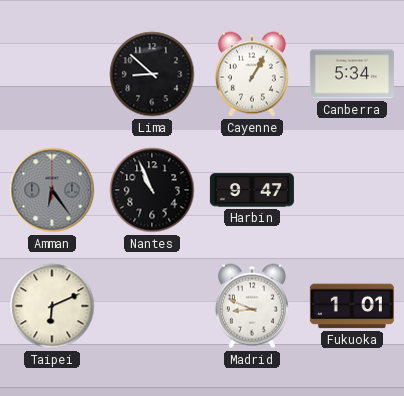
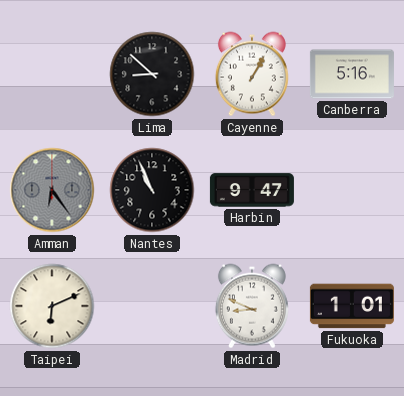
Canberra: 5:34 -> 5:16
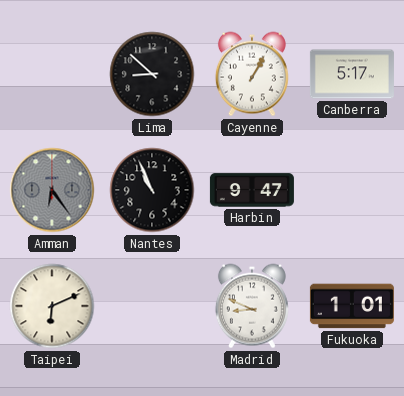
Canberra: 5:16 -> 5:17
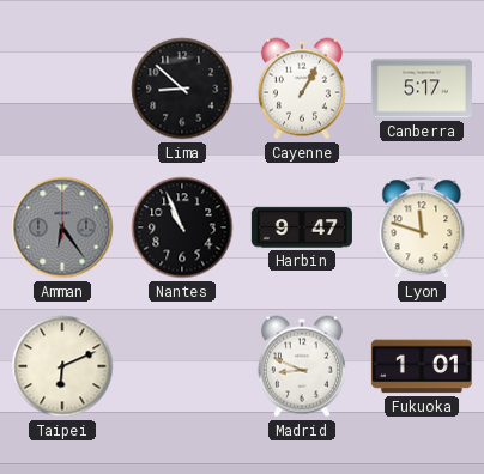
Lyon: none -> 11:48
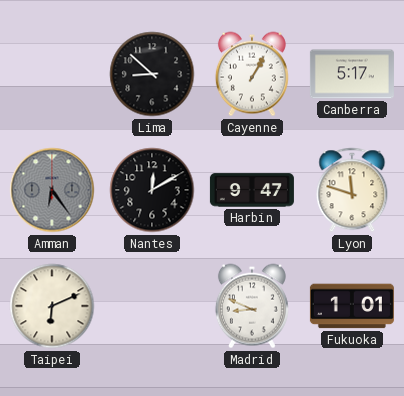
Nantes: 10:56 -> 12:10
